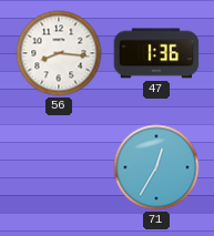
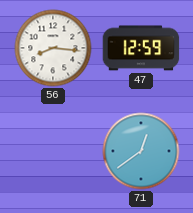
47: 1:36 -> 12:59
71: 12:35 -> 12:39
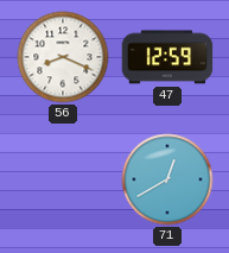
56: 8:16 -> 8:19
71: 12:39 -> 12:40
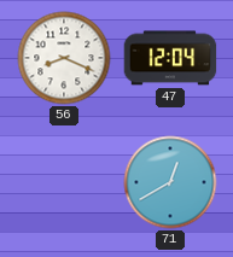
47: 12:59 -> 12:04
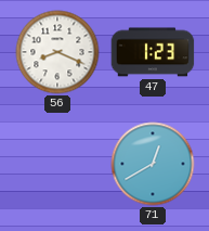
47: 12:04 -> 1:23
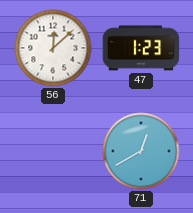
56: 8:19 -> 12:08
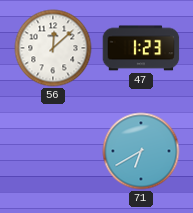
71: 12:40 -> 6:40
